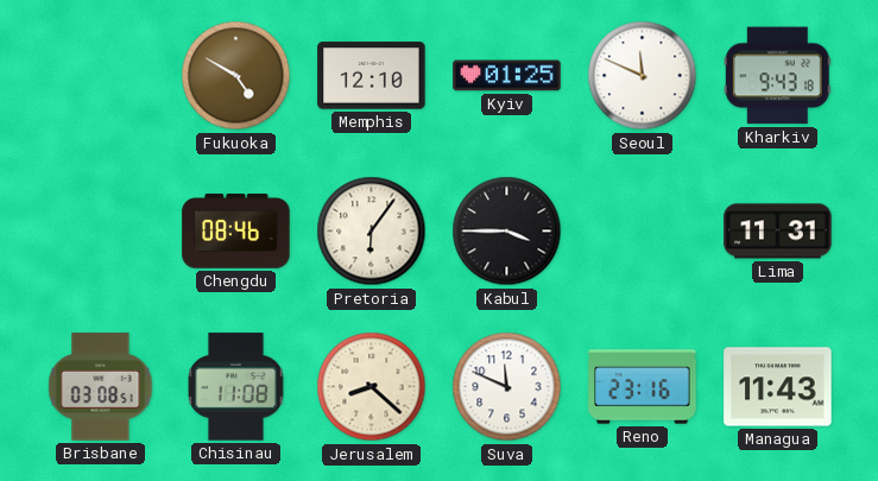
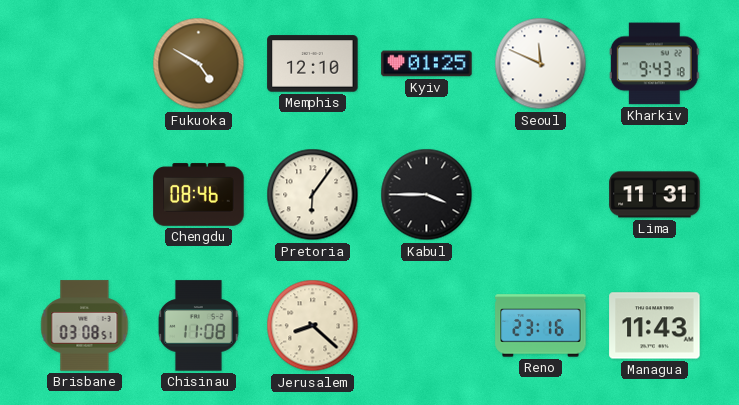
Suva: 11:49 -> none
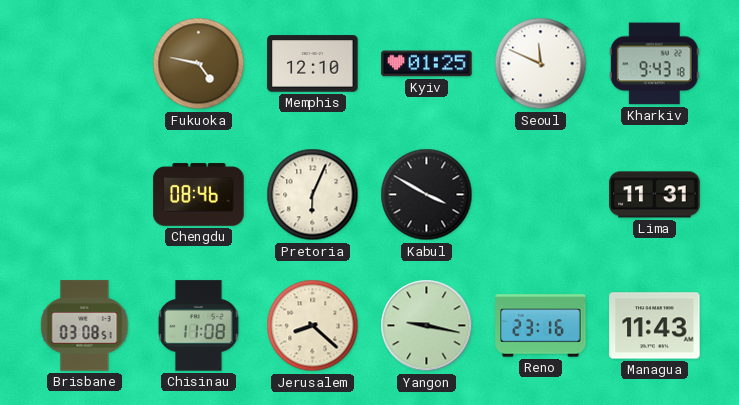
Fukuoka: 4:50 -> 4:47
Pretoria: 6:06 -> 6:04
Kabul: 3:45 -> 3:50
Yangon: none -> 9:17
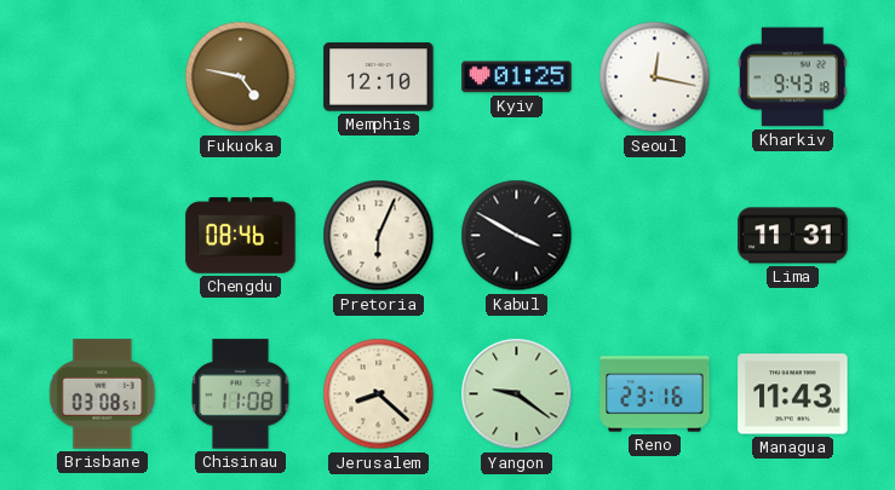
Seoul: 11:49 -> 12:17
Yangon: 9:17 -> 9:21
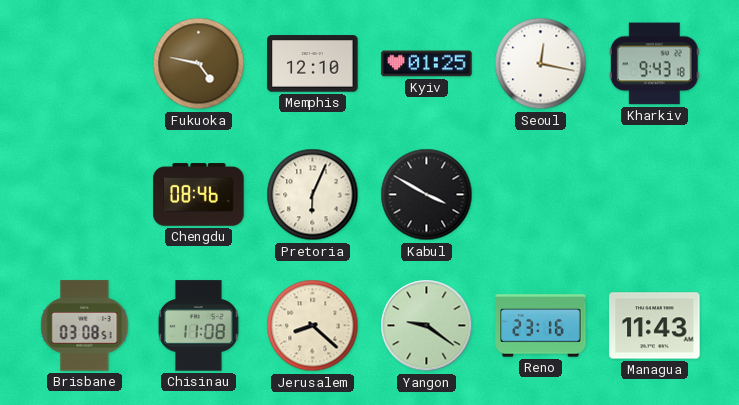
Lima: 11:31 -> none
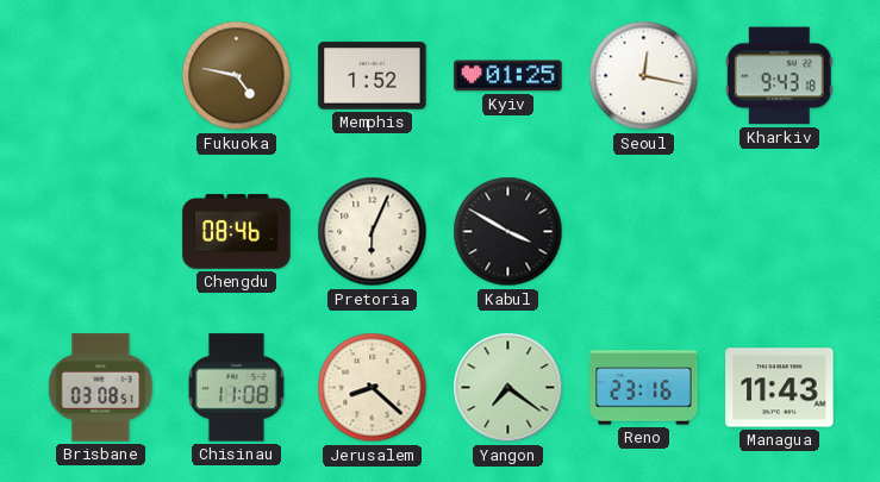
Memphis: 12:10 -> 1:52
Yangon: 9:21 -> 7:21
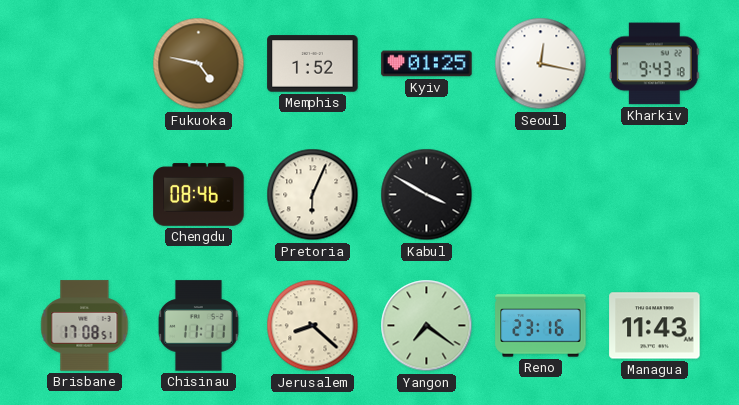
Brisbane: 03:08 -> 17:08
Chisinau: 11:08 -> 11:11
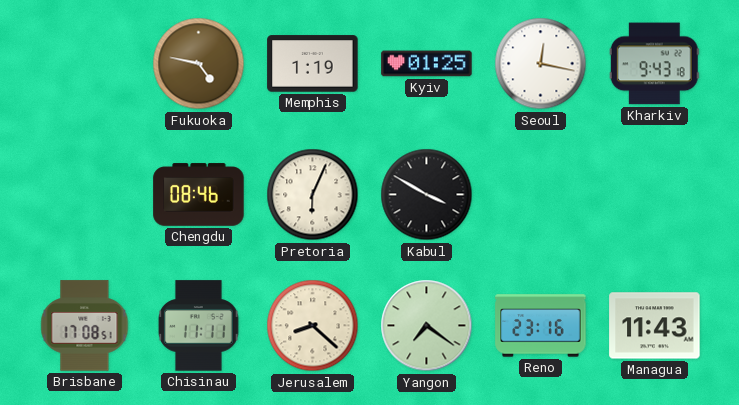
Memphis: 1:52 -> 1:19
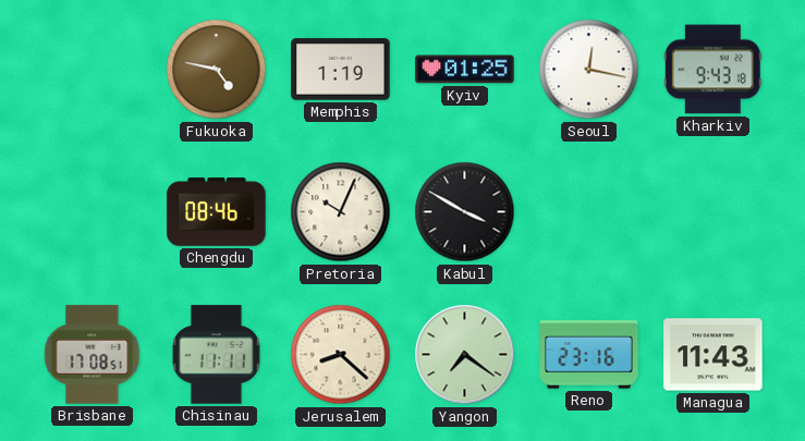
Pretoria: 6:04 -> 10:04
